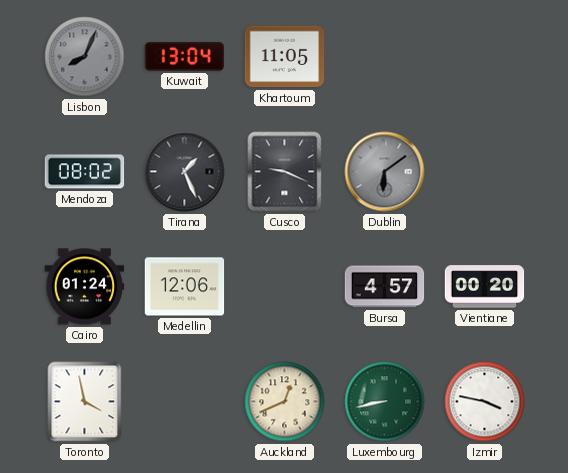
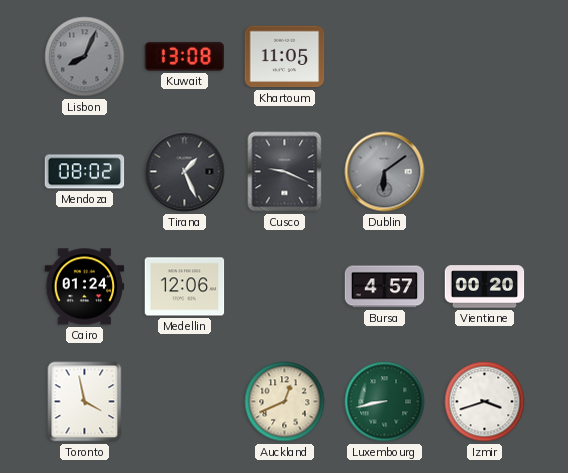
Kuwait: 13:04 -> 13:08
Izmir: 3:47 -> 3:42
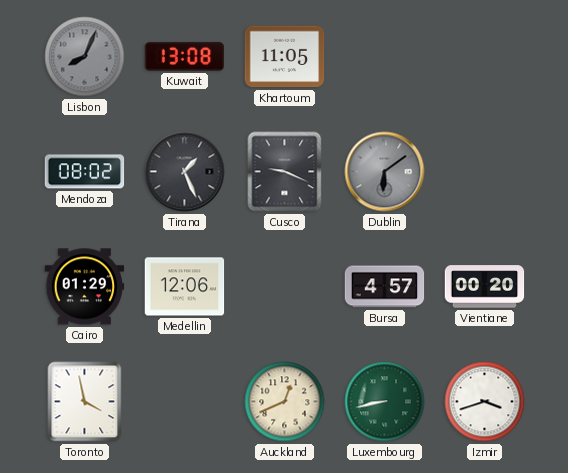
Cairo: 01:24 -> 01:29
